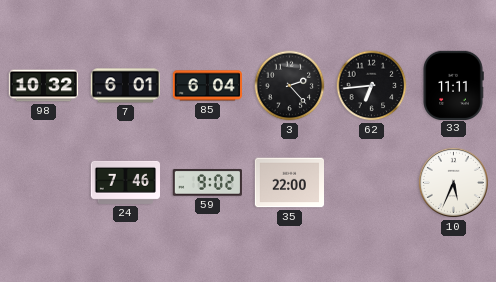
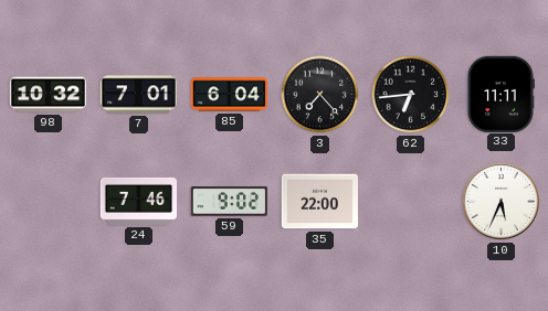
7: 6:01 -> 7:01
3: 2:23 -> 7:23
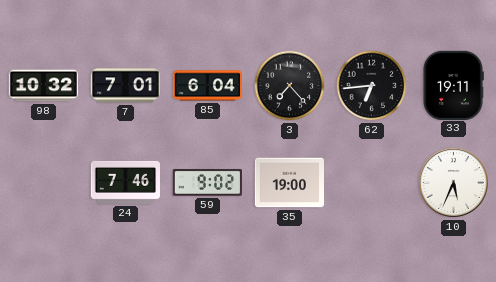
33: 11:11 -> 19:11
35: 22:00 -> 19:00
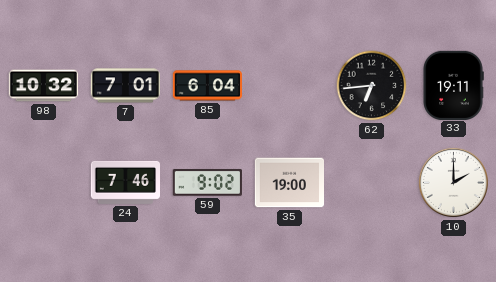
3: 7:23 -> none
10: 5:34 -> 2:00
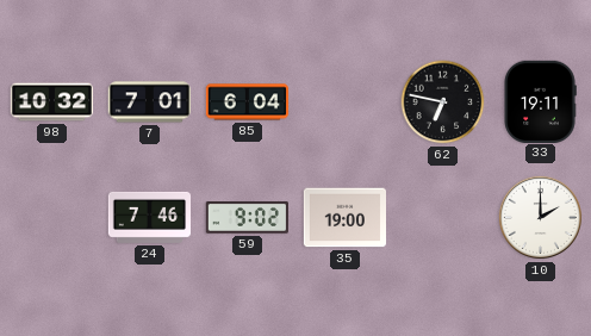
62: 6:44 -> 6:47
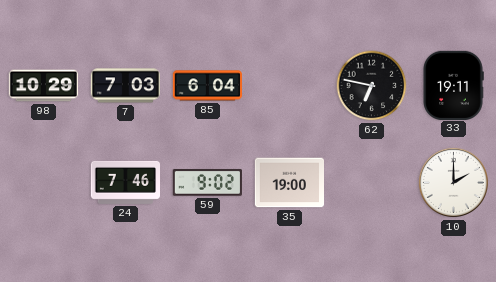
98: 10:32 -> 10:29
7: 7:01 -> 7:03
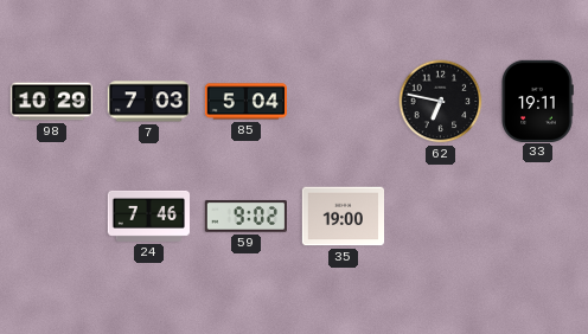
85: 6:04 -> 5:04
10: 2:00 -> none
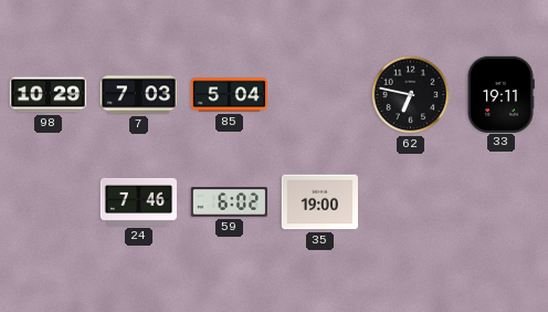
59: 9:02 -> 6:02
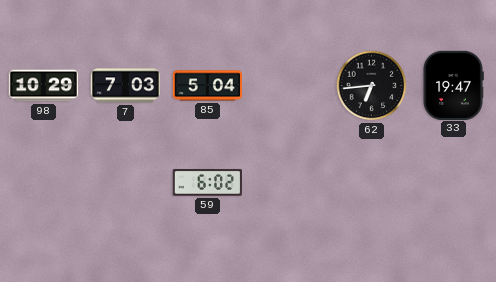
62: 6:47 -> 6:44
33: 19:11 -> 19:47
24: 7:46 -> none
35: 19:00 -> none
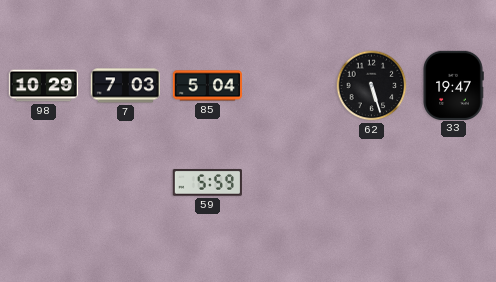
62: 6:44 -> 5:27
59: 6:02 -> 5:59
